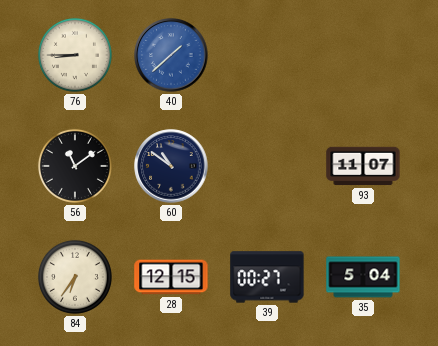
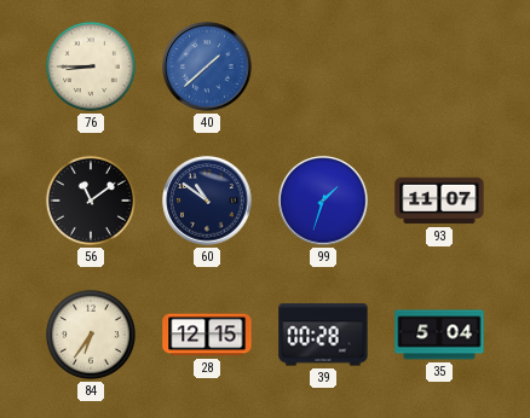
99: none -> 1:33
39: 00:27 -> 00:28
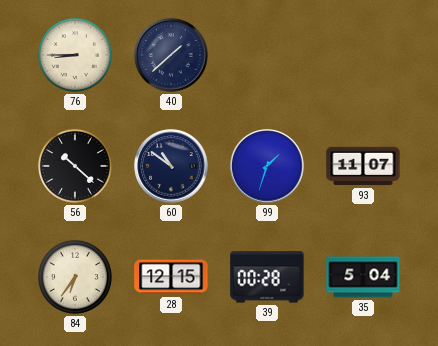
40 dial: blue -> navy
56: 11:09 -> 10:22
